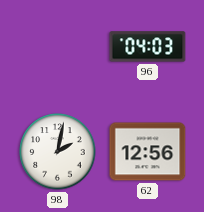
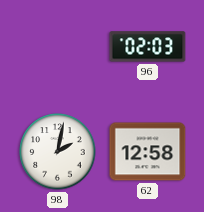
96: 04:03 -> 02:03
62: 12:56 -> 12:58
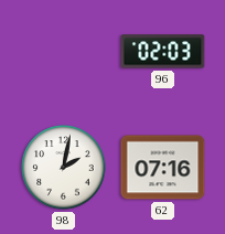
62: 12:58 -> 07:16
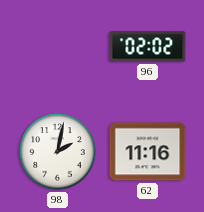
96: 02:03 -> 02:02
62: 07:16 -> 11:16
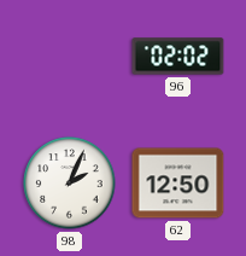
98: 2:02 -> 2:04
62: 11:16 -> 12:50
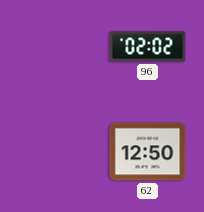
98: 2:04 -> none
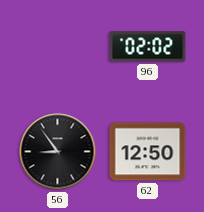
56: none -> 8:54
